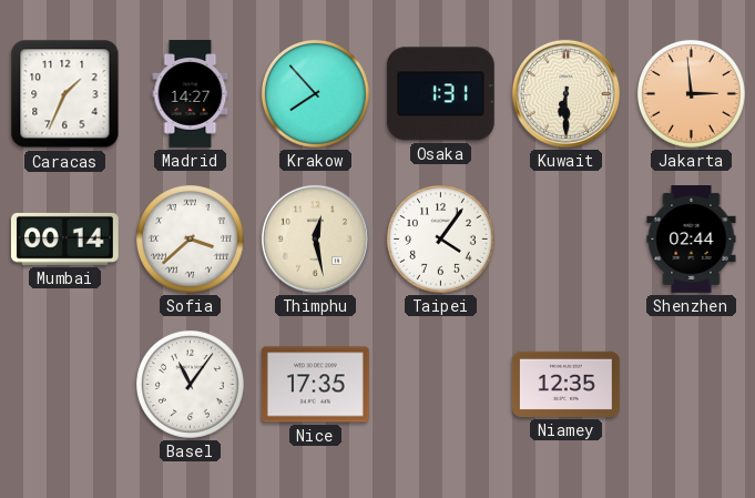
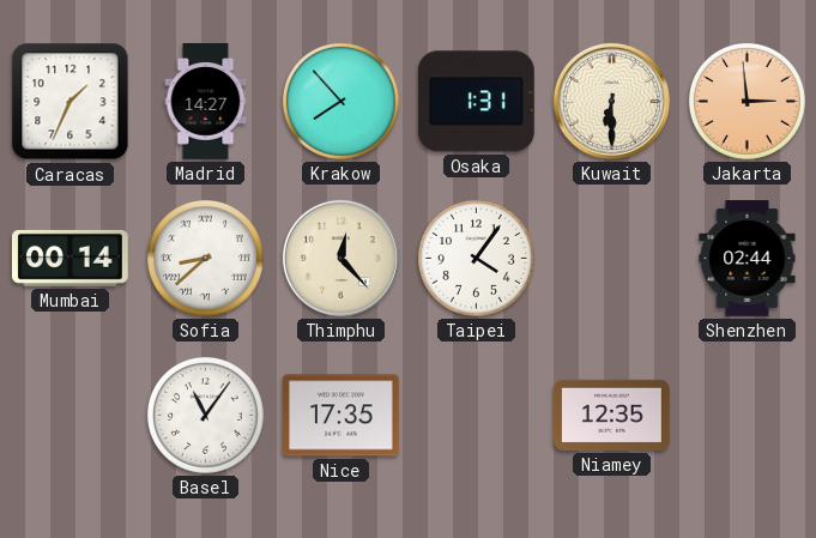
Sofia: 3:38 -> 8:38
Thimphu: 12:28 -> 12:23
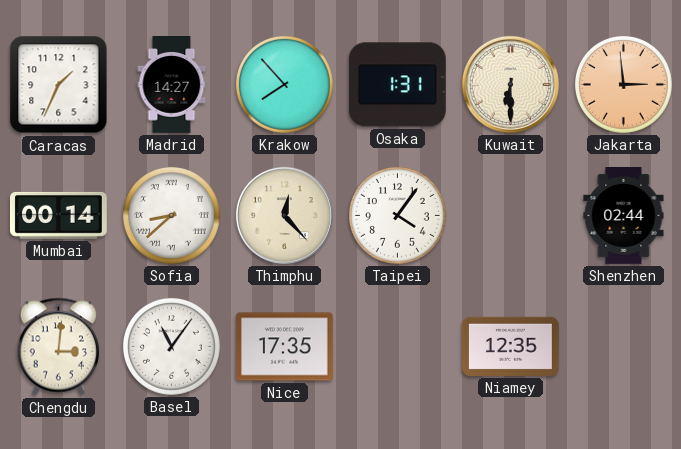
Chengdu: none -> 3:01
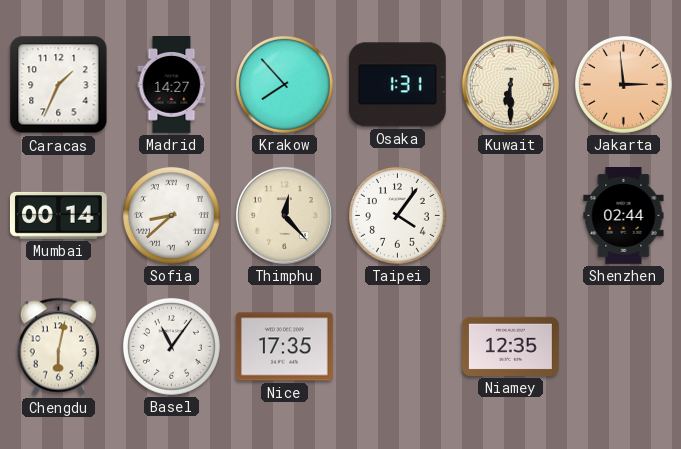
Chengdu: 3:01 -> 6:02
